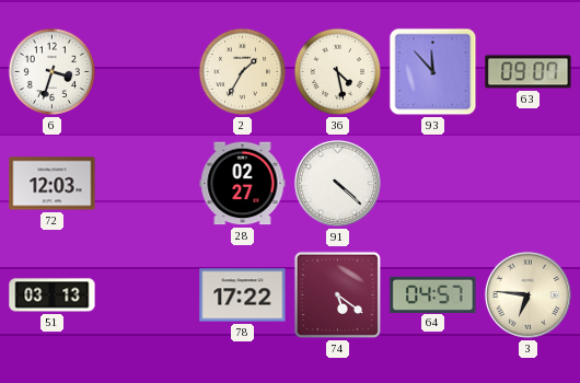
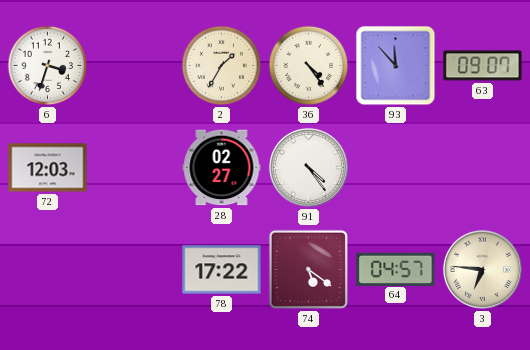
36: 4:28 -> 4:24
91: 4:22 -> 4:24
51: 03:13 -> none
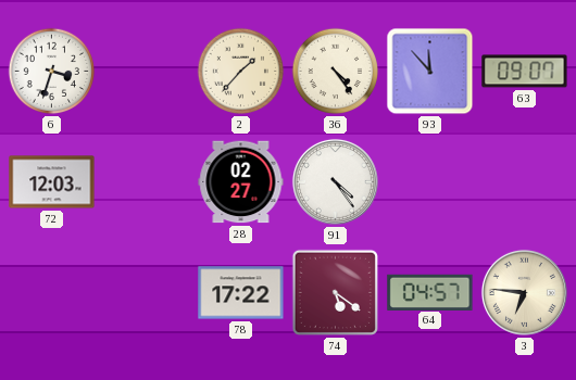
2: 1:35 -> 1:37
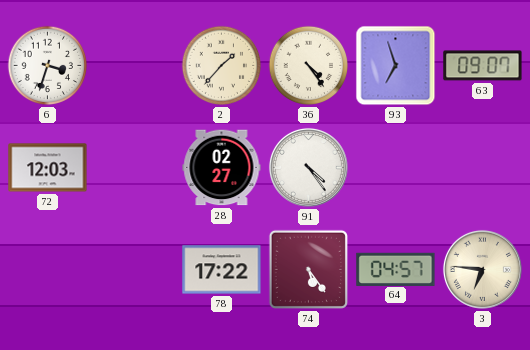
93: 11:53 -> 6:57
74: 5:21 -> 5:24
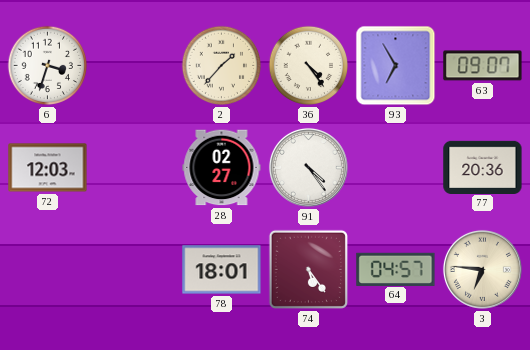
93: 6:57 -> 6:55
77: none -> 20:36
78: 17:22 -> 18:01
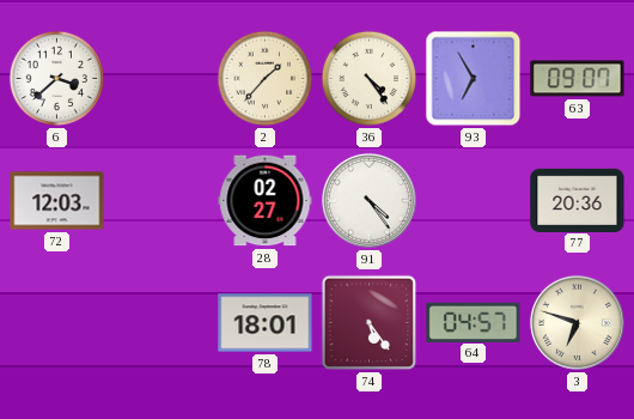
6: 3:33 -> 3:38
3: 6:46 -> 6:48
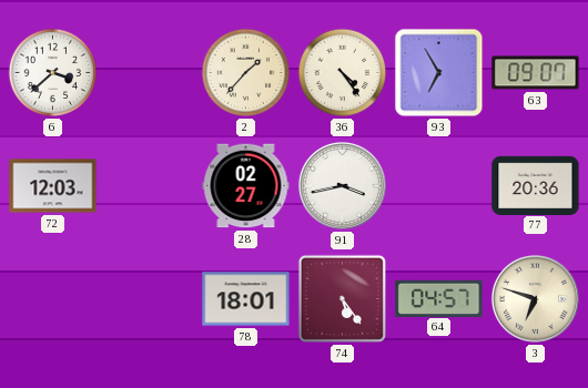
91: 4:24 -> 3:43
